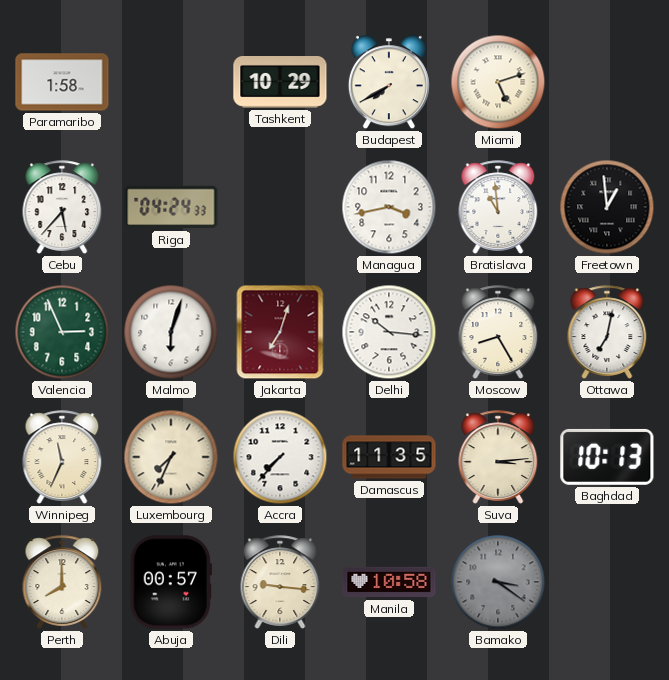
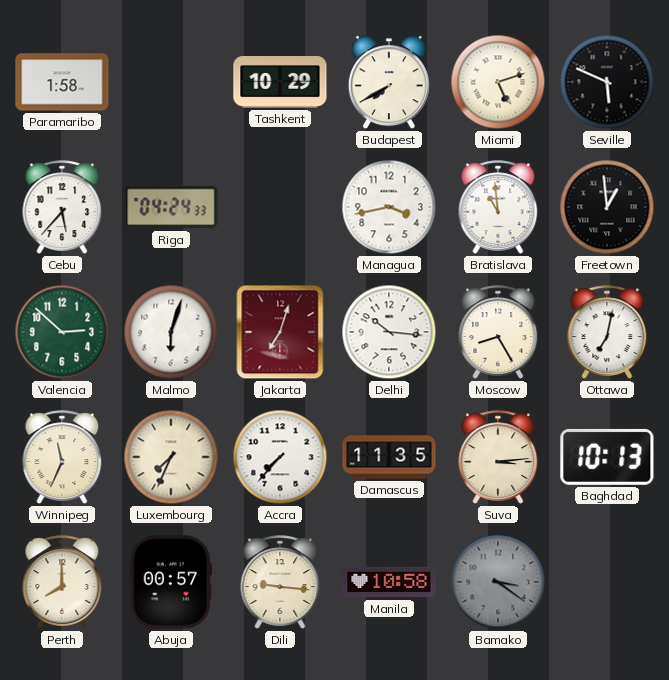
Seville: none -> 5:49
Valencia: 2:56 -> 2:52
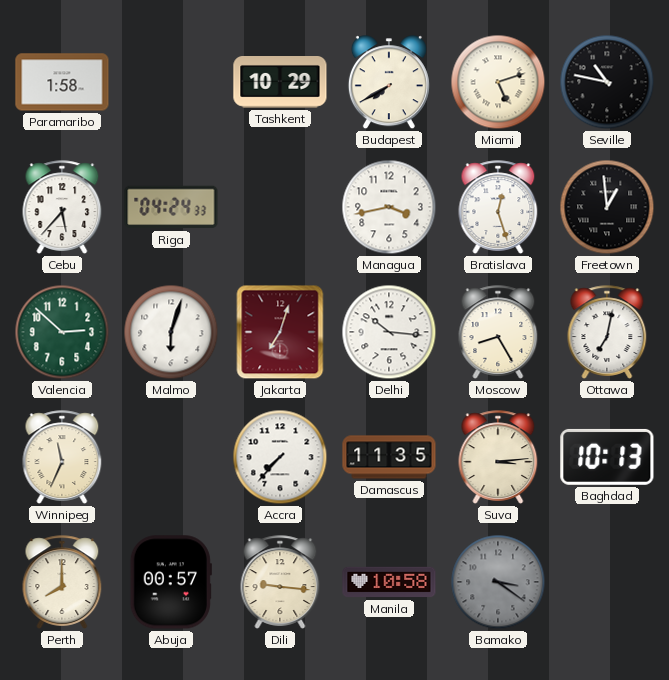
Seville: 5:49 -> 10:47
Bratislava: 10:59 -> 12:27
Luxembourg: 7:34 -> none
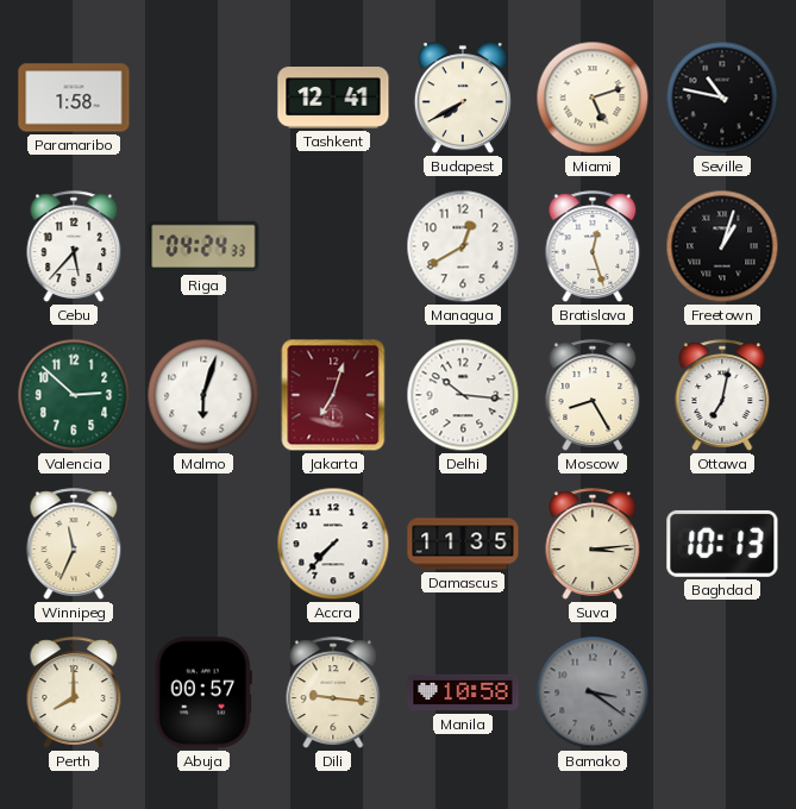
Tashkent: 10:29 -> 12:41
Managua: 3:43 -> 12:40
Freetown: 12:59 -> 1:03
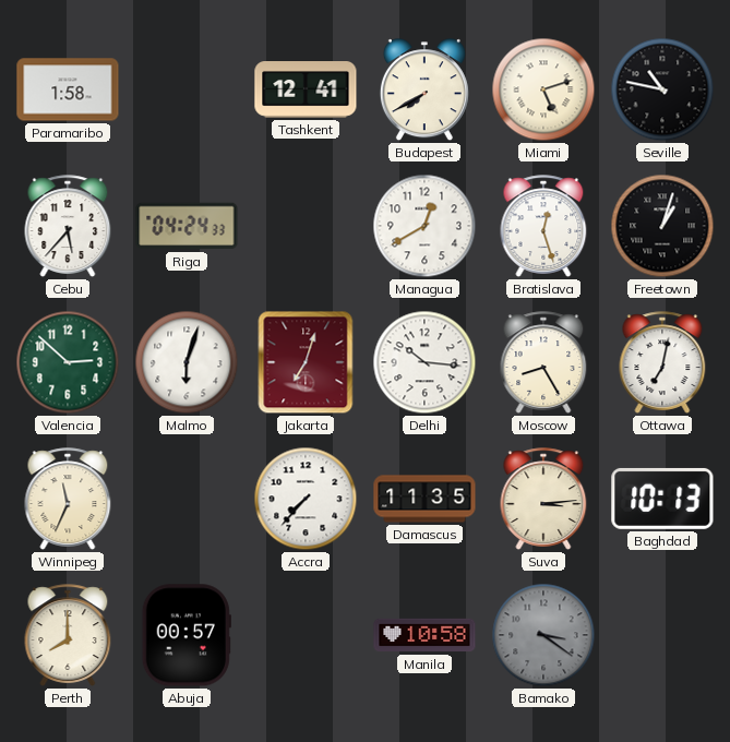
Dili: 9:16 -> none
